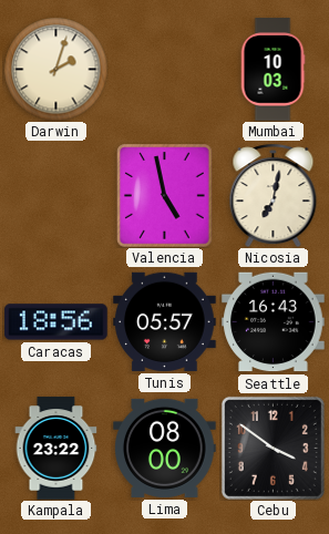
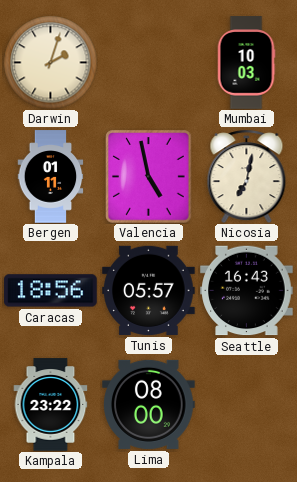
Bergen: none -> 01:11
Cebu: 3:51 -> none
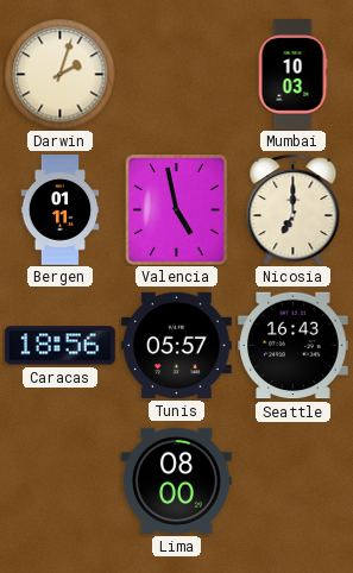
Nicosia: 7:02 -> 7:00
Kampala: 23:22 -> none
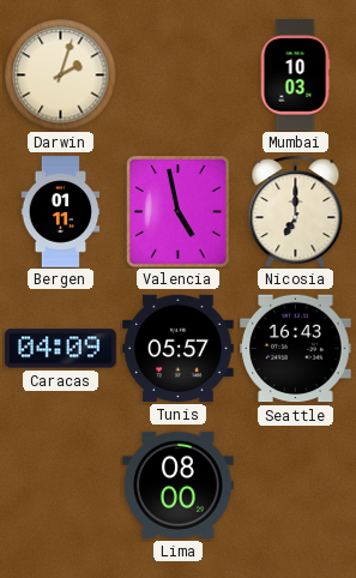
Caracas: 18:56 -> 04:09
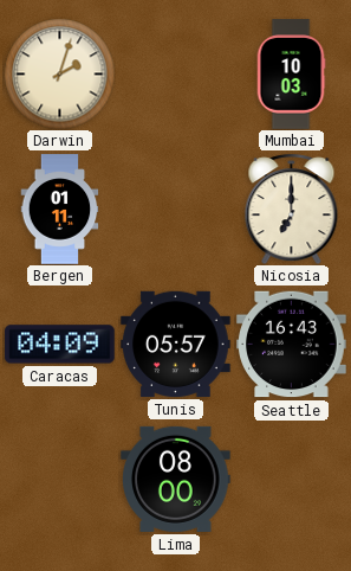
Valencia: 4:58 -> none
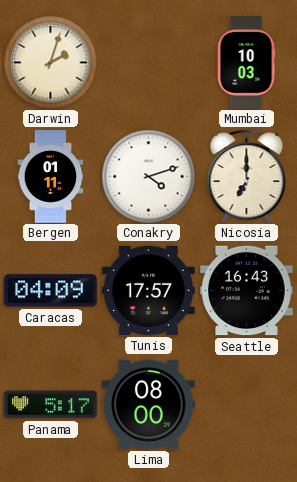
Conakry: none -> 4:12
Tunis: 05:57 -> 17:57
Panama: none -> 5:17
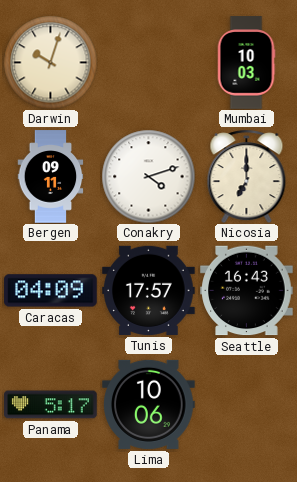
Darwin: 2:03 -> 10:03
Bergen: 01:11 -> 09:11
Lima: 08:00 -> 10:06
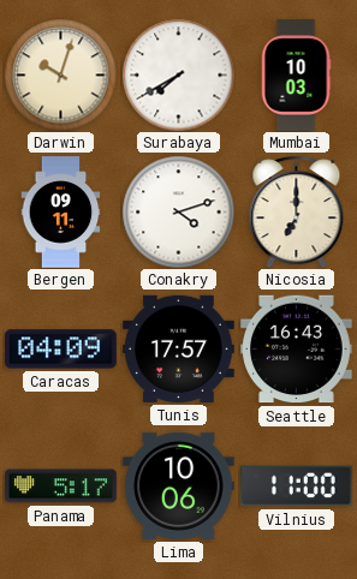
Surabaya: none -> 7:40
Vilnius: none -> 11:00
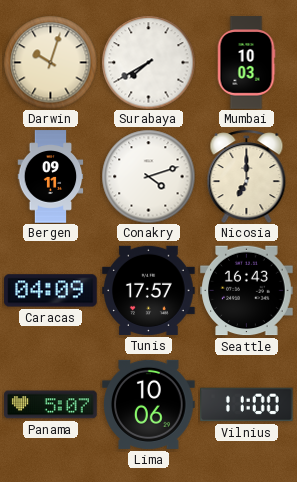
Panama: 5:17 -> 5:07
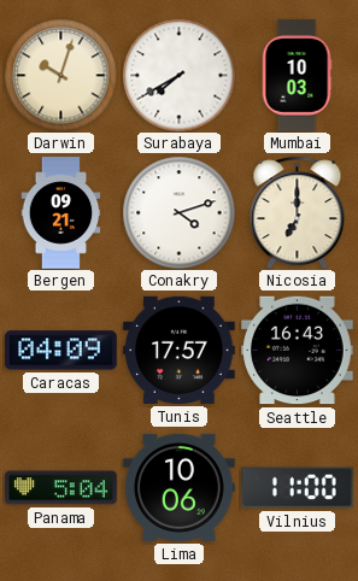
Bergen: 09:11 -> 09:21
Panama: 5:07 -> 5:04
